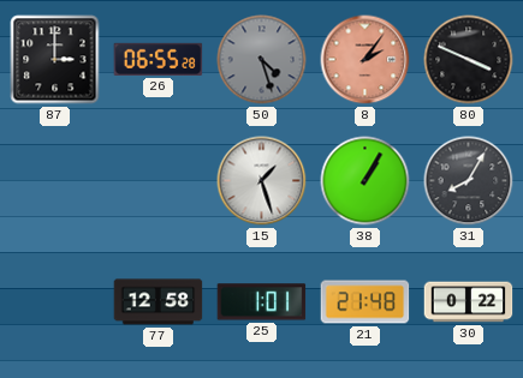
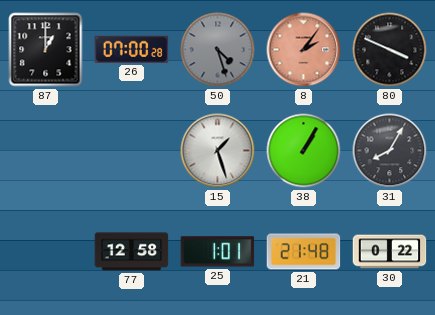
87: 3:00 -> 1:00
26: 06:55 -> 07:00
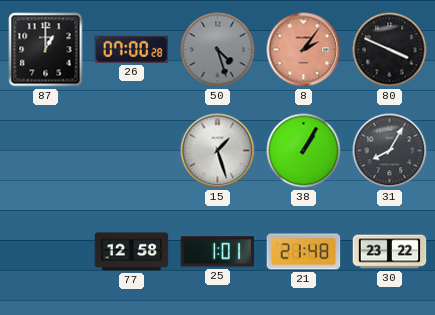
30: 0:22 -> 23:22
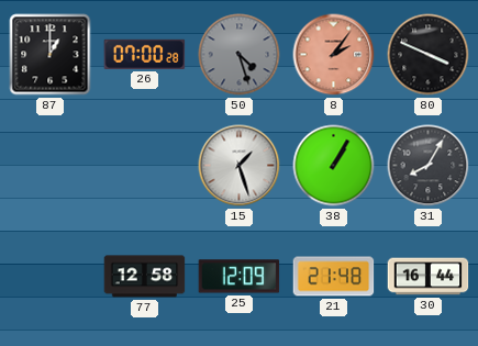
25: 1:01 -> 12:09
30: 23:22 -> 16:44
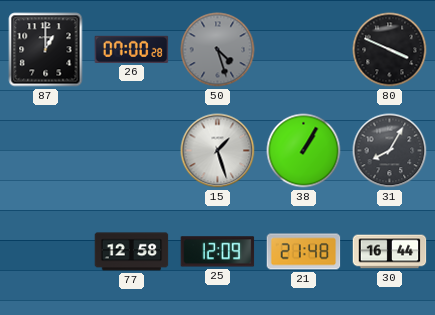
8: 2:06 -> none
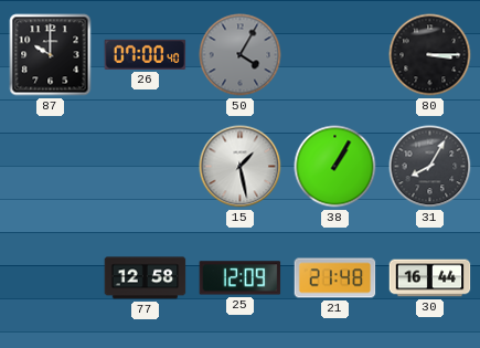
87: 1:00 -> 10:00
26: 07:00:28 -> 07:00:40
50: 4:27 -> 4:05
80: 3:49 -> 3:15
15: 1:27 -> 1:28
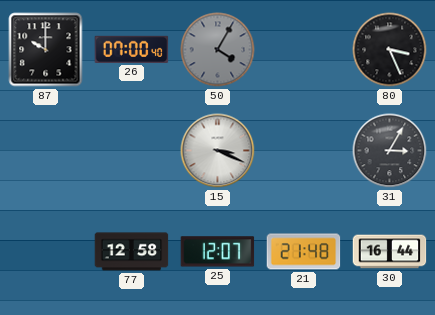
80: 3:15 -> 3:26
15: 1:28 -> 3:19
38: 1:05 -> none
31: 8:05 -> 3:05
25: 12:09 -> 12:07
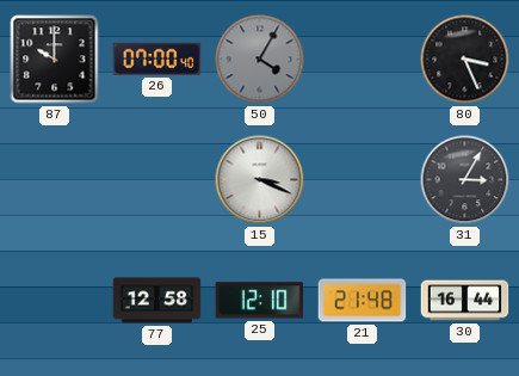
25: 12:07 -> 12:10
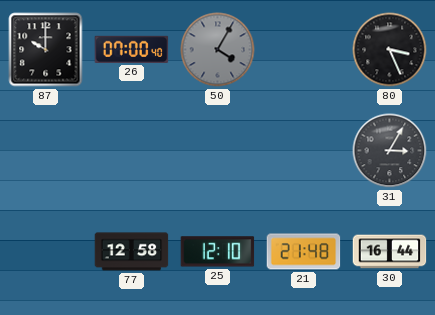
15: 3:19 -> none
